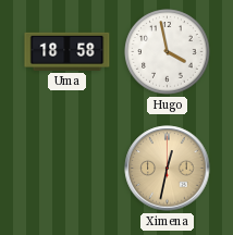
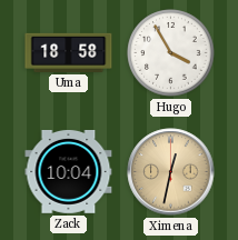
Hugo: 3:58 -> 3:55
Zack: none -> 10:04
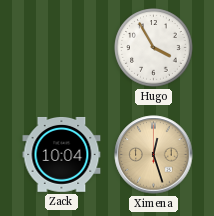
Uma: 18:58 -> none
Ximena: 12:32 -> 12:27
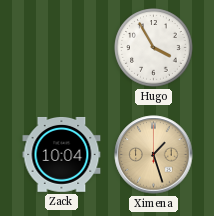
Ximena: 12:27 -> 1:27
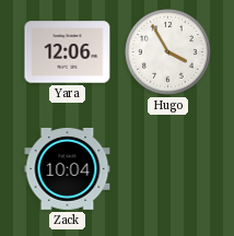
Yara: none -> 12:06
Ximena: 1:27 -> none
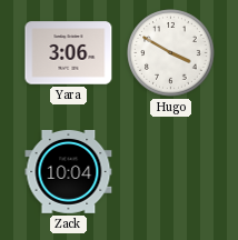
Yara: 12:06 -> 3:06
Hugo: 3:55 -> 3:50
